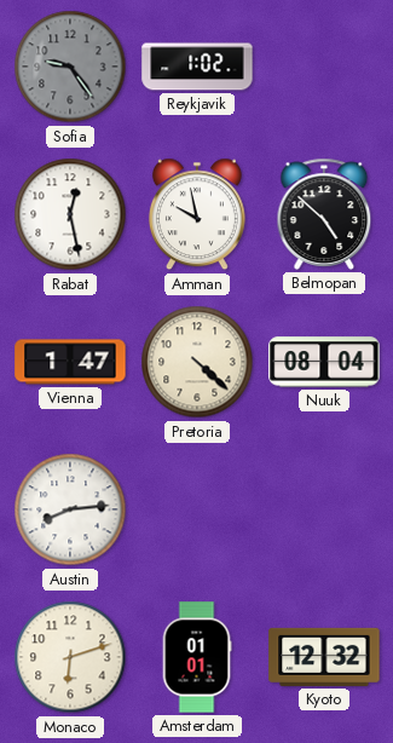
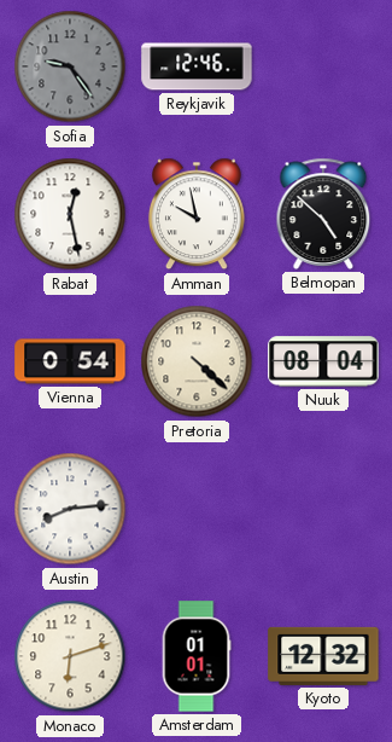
Reykjavik: 1:02 -> 12:46
Vienna: 1:47 -> 0:54
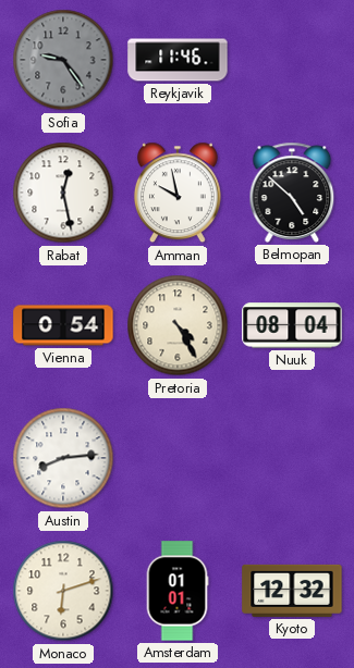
Reykjavik: 12:46 -> 11:46
Pretoria: 4:22 -> 4:25
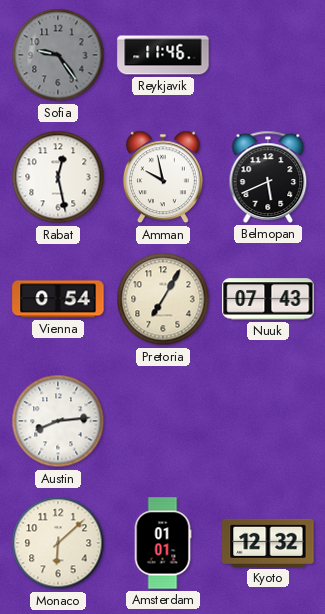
Belmopan: 4:52 -> 5:41
Pretoria: 4:25 -> 7:05
Nuuk: 08:04 -> 07:43
Monaco: 6:12 -> 6:08
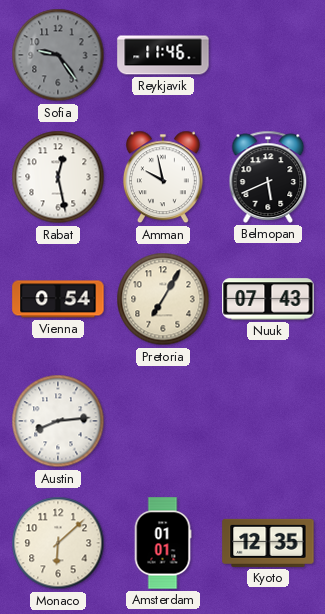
Kyoto: 12:32 -> 12:35
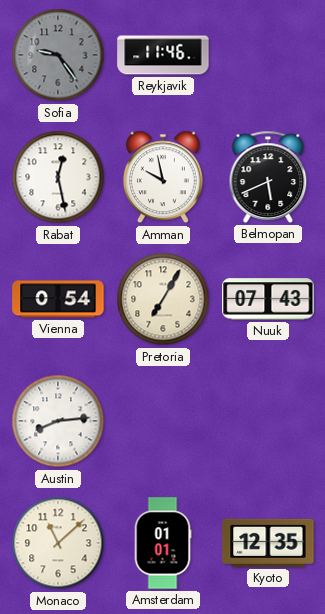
Monaco: 6:08 -> 11:08
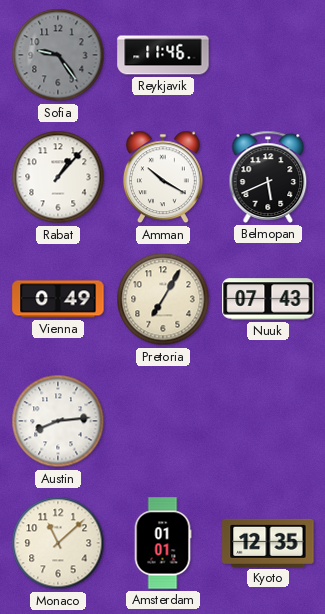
Rabat: 12:28 -> 1:07
Amman: 9:58 -> 10:20
Vienna: 0:54 -> 0:49
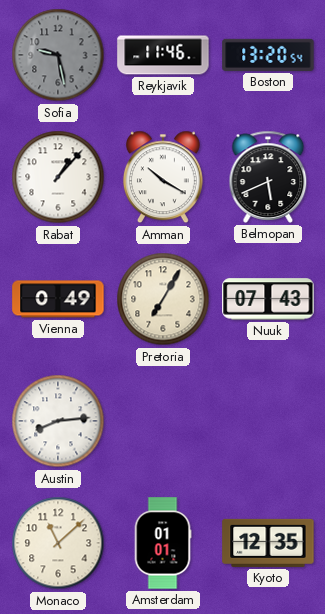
Sofia: 9:24 -> 9:28
Boston: none -> 13:20
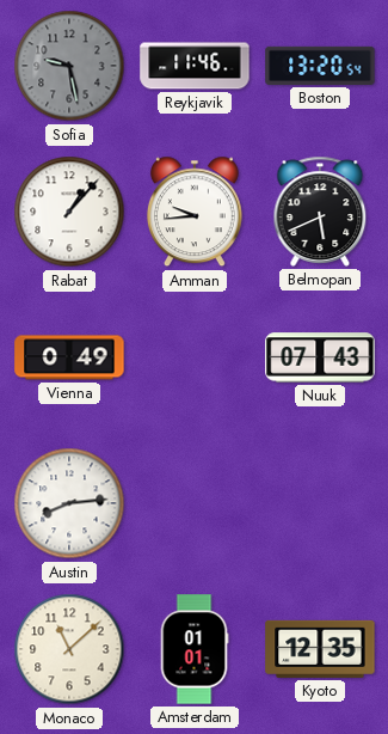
Amman: 10:20 -> 9:44
Pretoria: 7:05 -> none
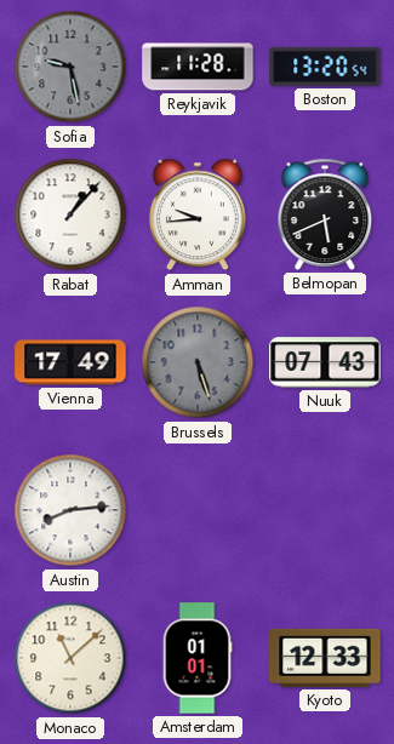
Reykjavik: 11:46 -> 11:28
Vienna: 0:49 -> 17:49
Brussels: none -> 5:27
Kyoto: 12:35 -> 12:33
